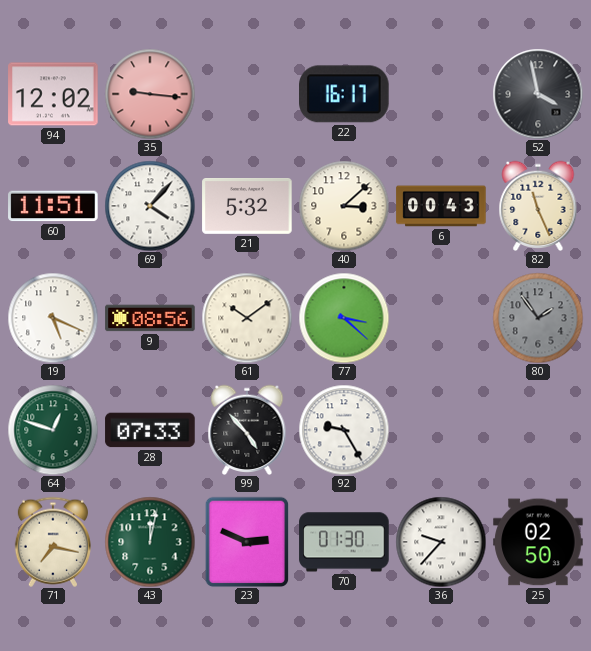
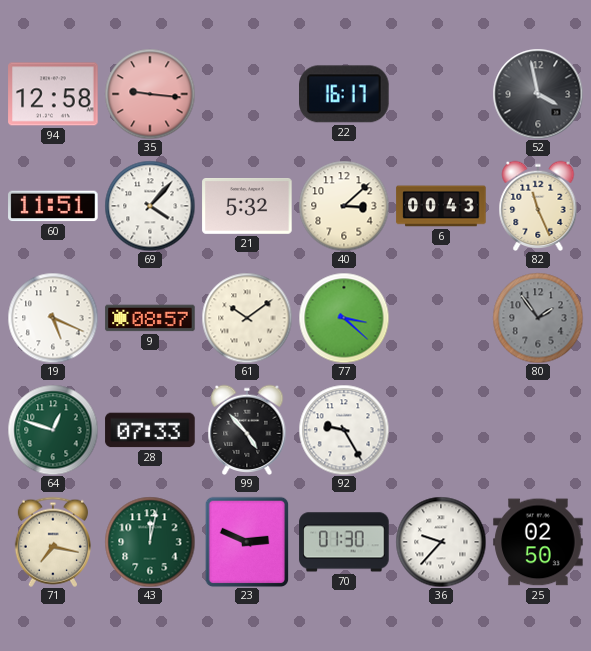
94: 12:02 -> 12:58
9: 08:56 -> 08:57
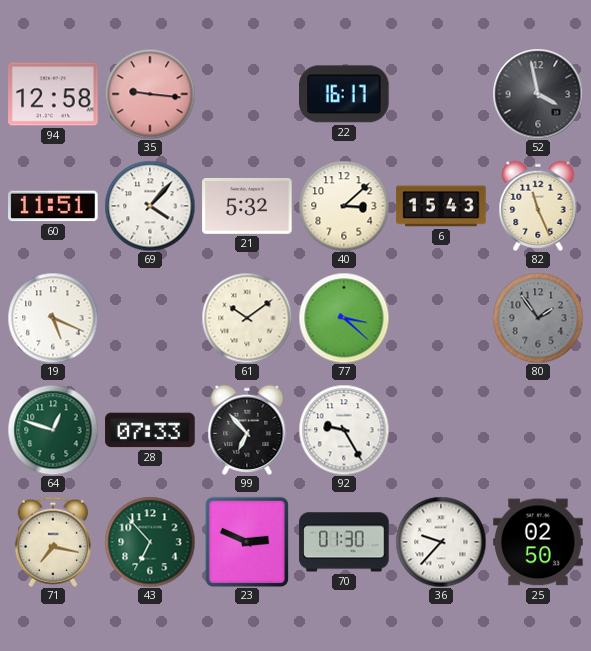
6: 00:43 -> 15:43
9: 08:57 -> none
99: 4:53 -> 6:53
43: 12:02 -> 6:53
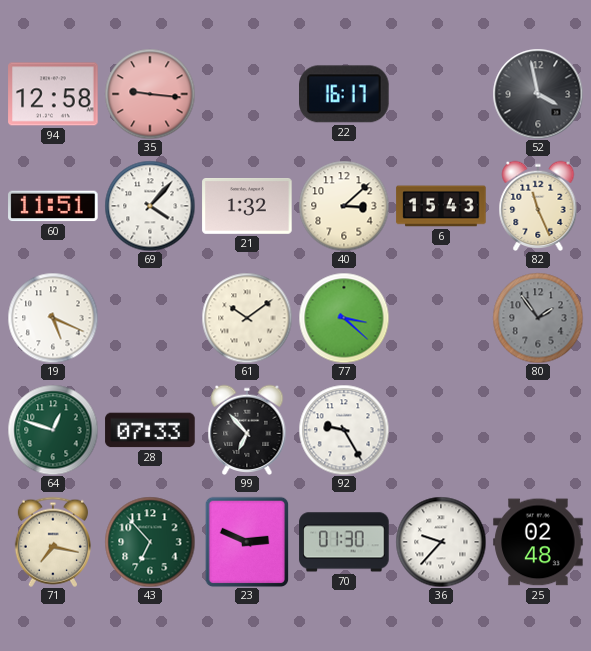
21: 5:32 -> 1:32
25: 02:50 -> 02:48
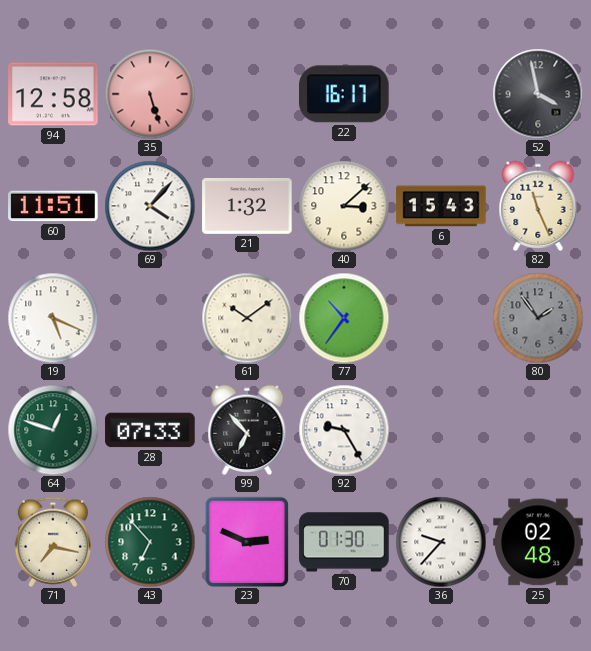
35: 9:16 -> 5:27
77: 3:22 -> 10:36
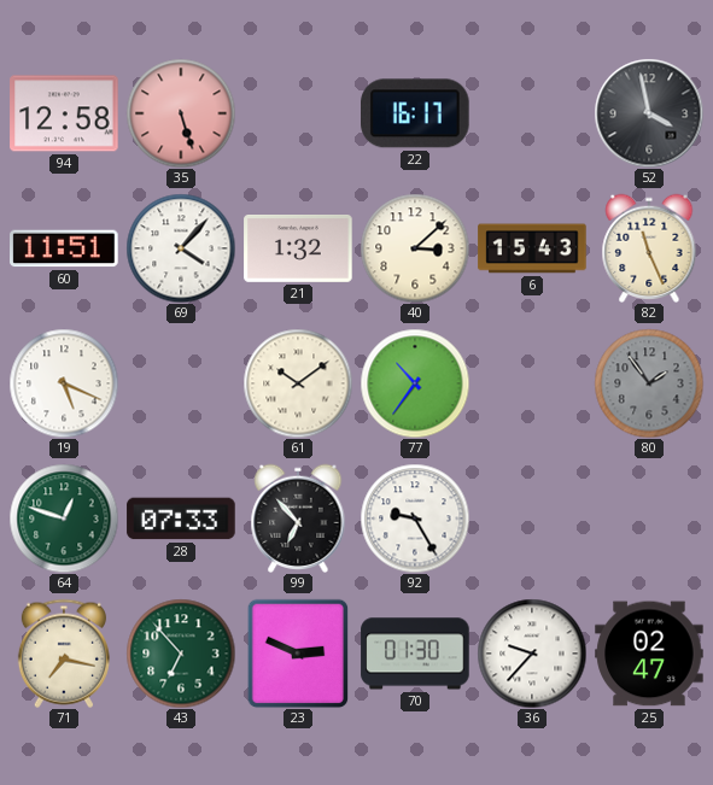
25: 02:48 -> 02:47
